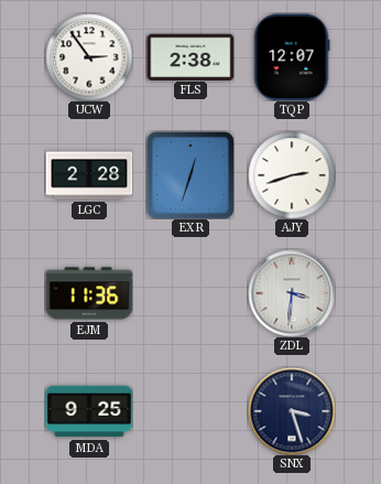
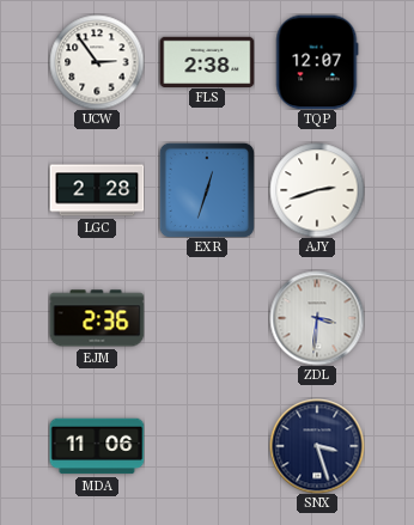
EJM: 11:36 -> 2:36
MDA: 9:25 -> 11:06
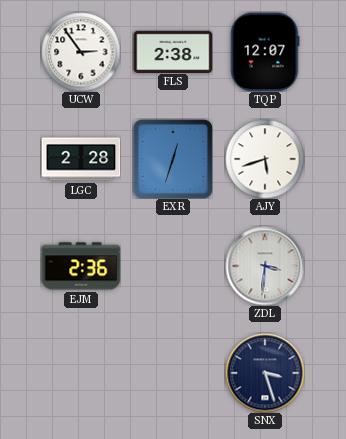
AJY: 2:42 -> 5:42
MDA: 11:06 -> none
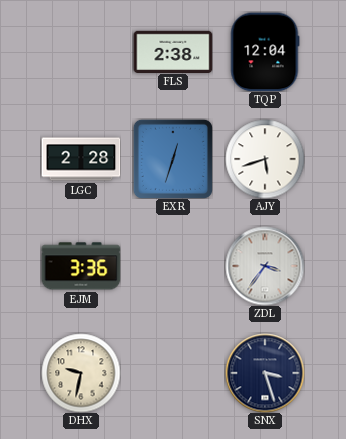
UCW: 2:54 -> none
TQP: 12:07 -> 12:04
EJM: 2:36 -> 3:36
ZDL: 3:31 -> 3:36
DHX: none -> 9:32
